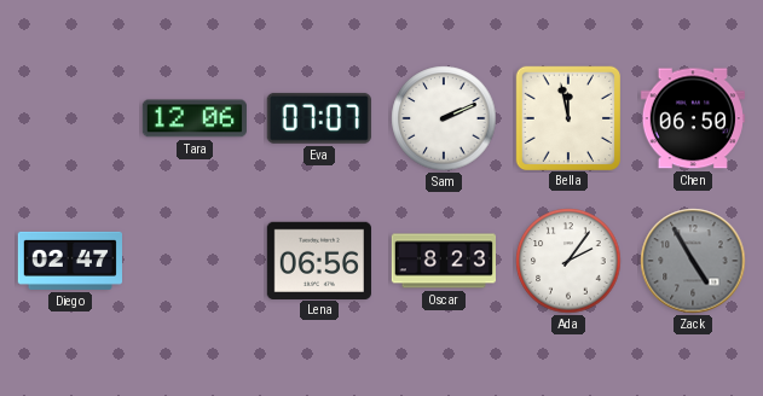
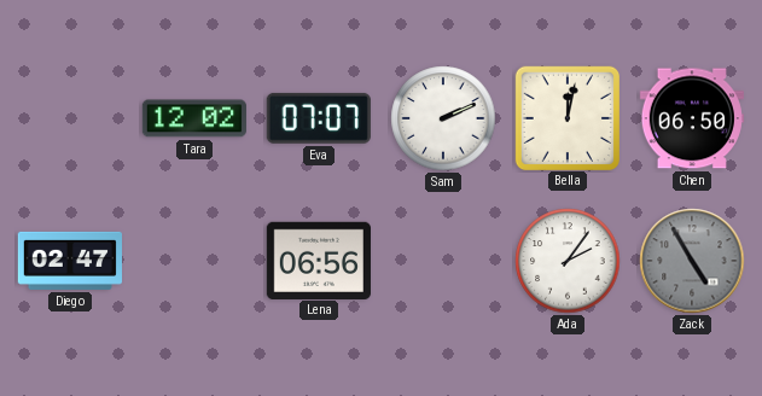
Tara: 12:06 -> 12:02
Bella: 11:58 -> 12:02
Oscar: 8:23 -> none
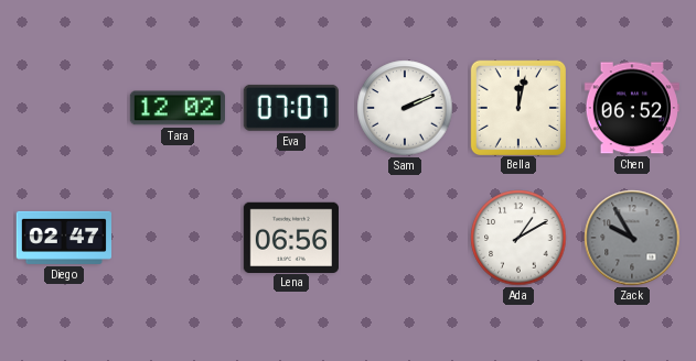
Chen: 06:50 -> 06:52
Ada: 2:06 -> 1:10
Zack: 4:55 -> 9:55
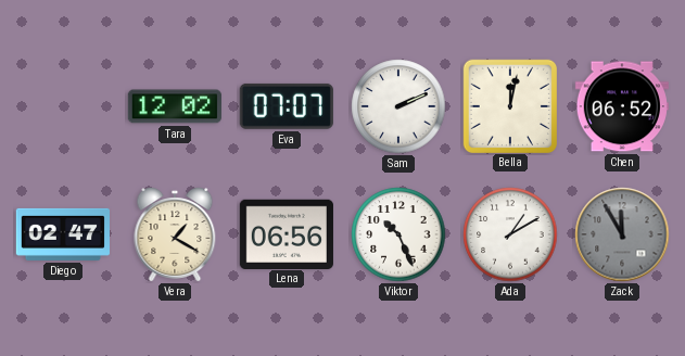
Vera: none -> 1:20
Viktor: none -> 10:26
Zack: 9:55 -> 11:55
